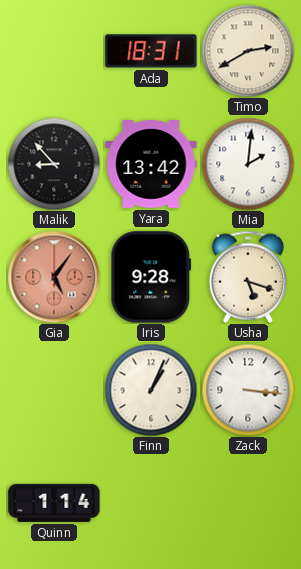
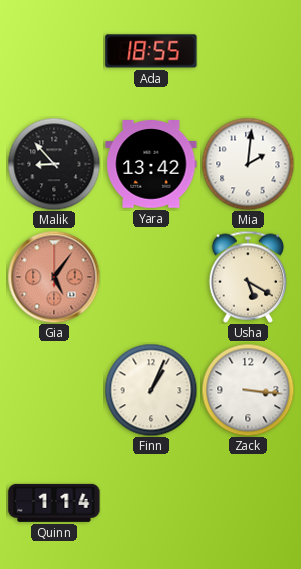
Ada: 18:31 -> 18:55
Timo: 2:40 -> none
Iris: 9:28 -> none
Usha: 5:18 -> 5:20
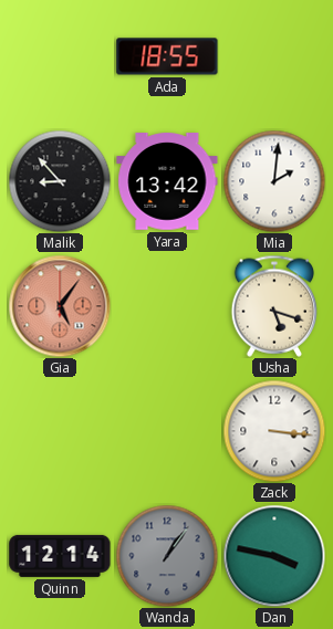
Usha: 5:20 -> 5:18
Finn: 1:04 -> none
Quinn: 1:14 -> 12:14
Wanda: none -> 1:06
Dan: none -> 3:47
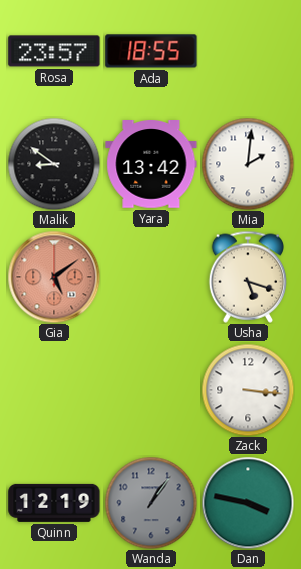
Rosa: none -> 23:57
Malik: 8:53 -> 8:51
Gia: 5:06 -> 5:09
Quinn: 12:14 -> 12:19
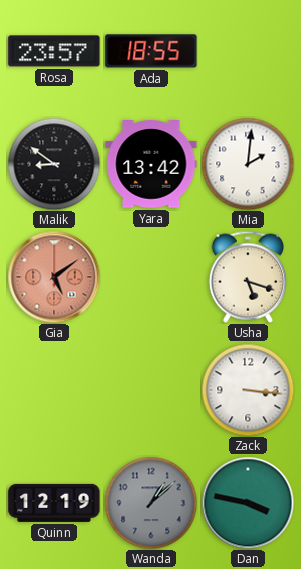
Wanda: 1:06 -> 1:08
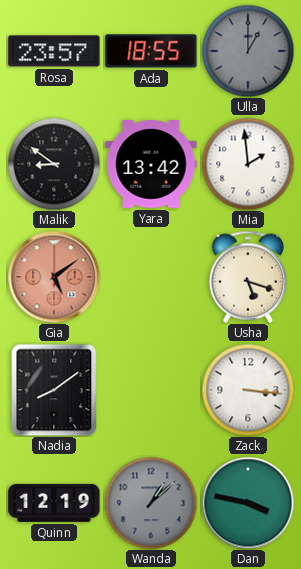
Ulla: none -> 1:00
Mia: 2:01 -> 1:59
Nadia: none -> 8:09
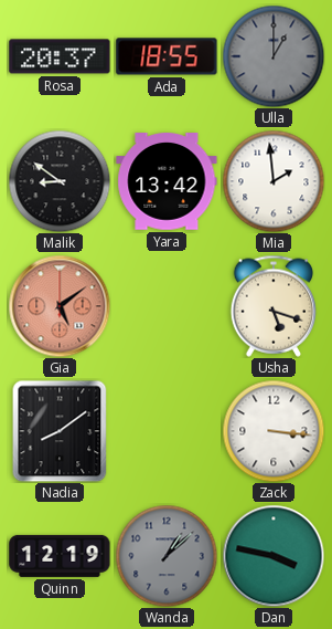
Rosa: 23:57 -> 20:37
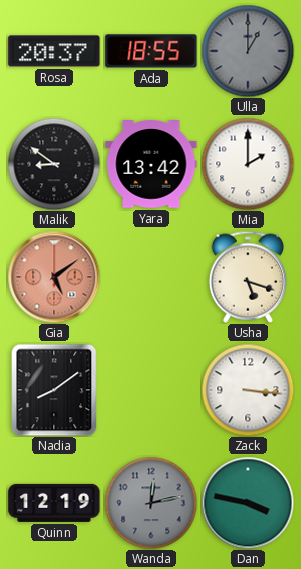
Mia: 1:59 -> 2:00
Wanda: 1:08 -> 12:13
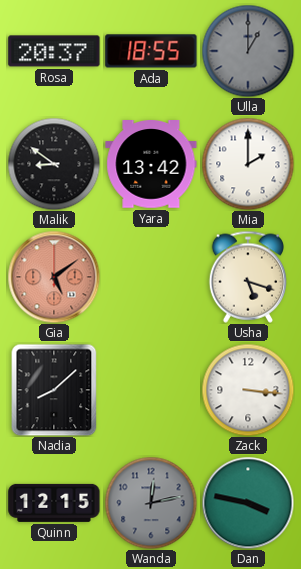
Nadia: 8:09 -> 8:08
Quinn: 12:19 -> 12:15
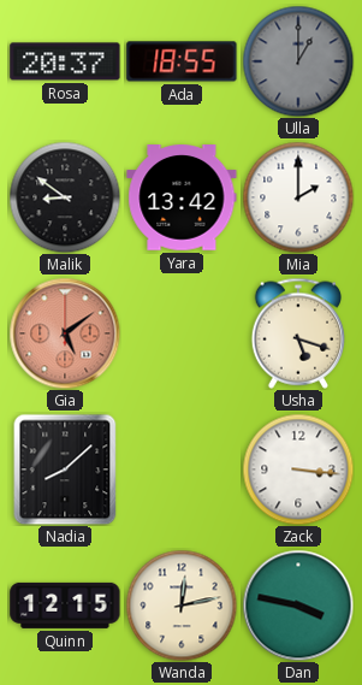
Wanda dial: grey -> cream
